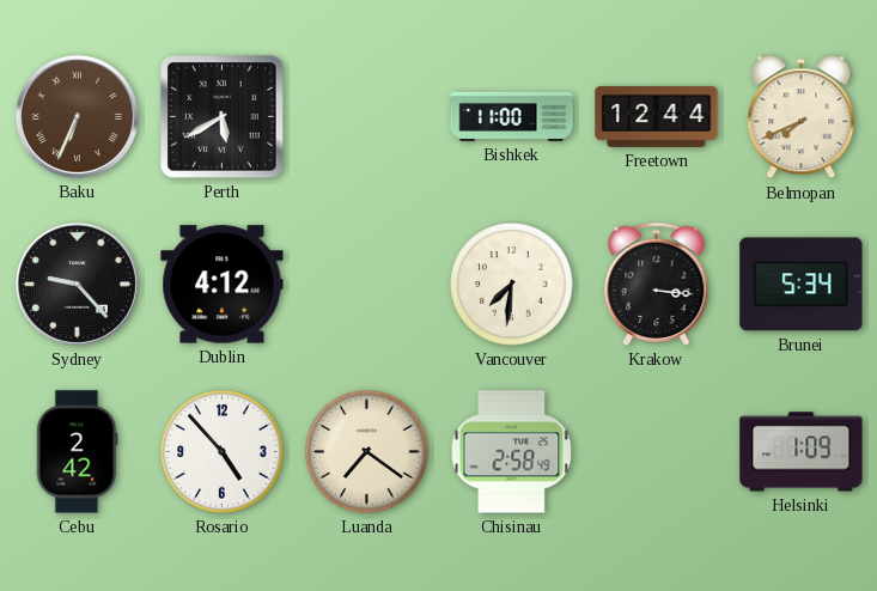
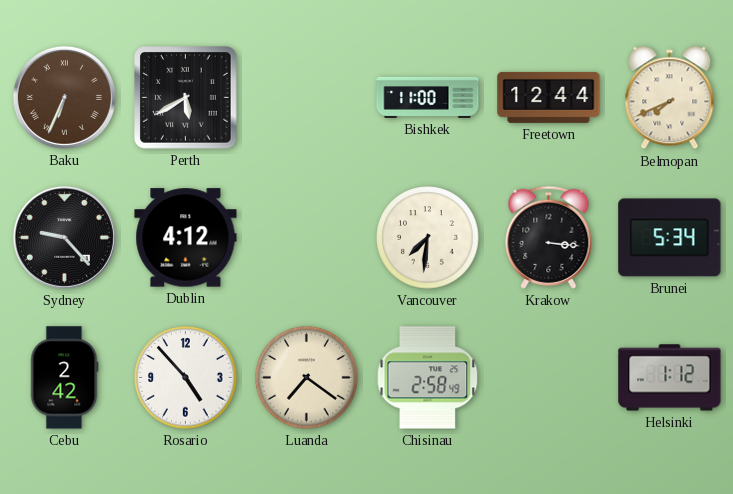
Helsinki: 1:09 -> 1:12
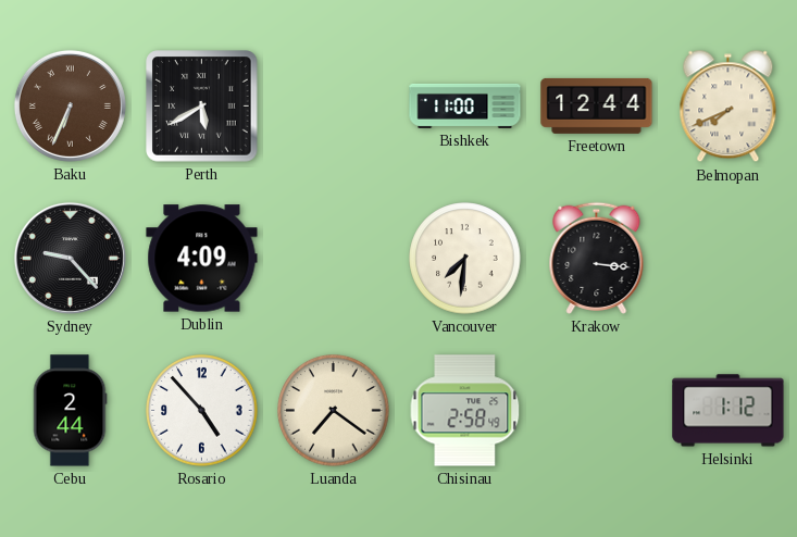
Dublin: 4:12 -> 4:09
Brunei: 5:34 -> none
Cebu: 2:42 -> 2:44
